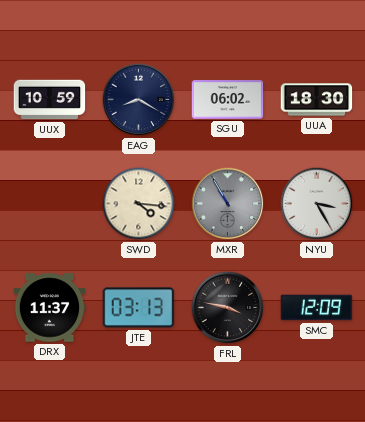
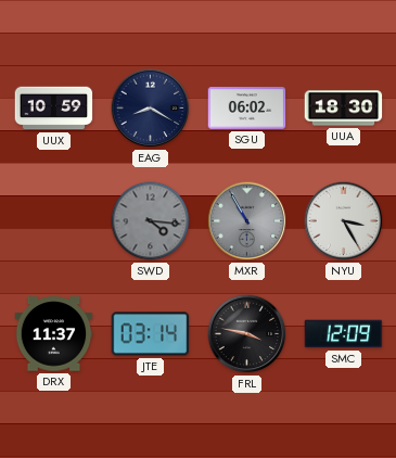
SWD dial: cream -> grey
JTE: 03:13 -> 03:14
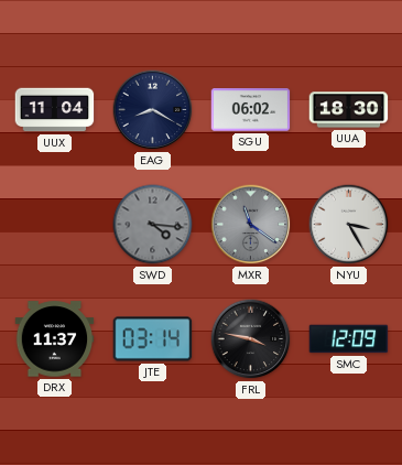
UUX: 10:59 -> 11:04
MXR: 10:55 -> 11:21
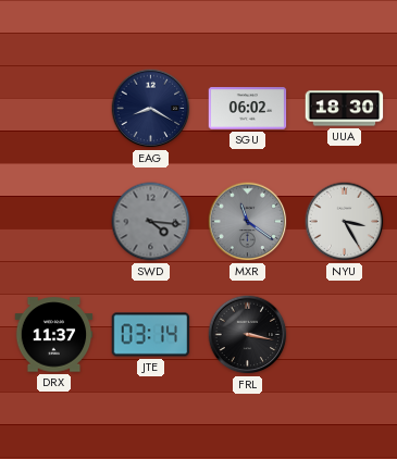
UUX: 11:04 -> none
FRL: 3:47 -> 3:17
SMC: 12:09 -> none
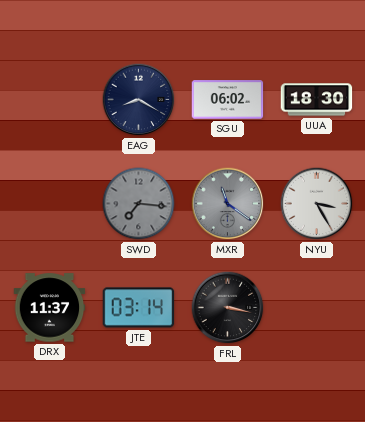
SWD: 4:16 -> 7:16
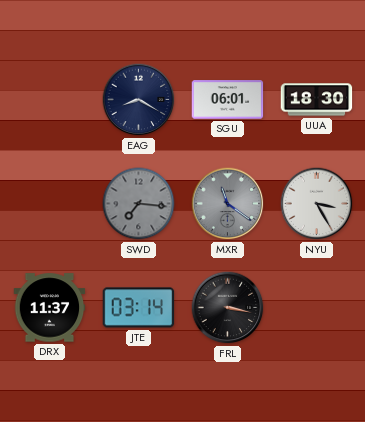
SGU: 06:02 -> 06:01
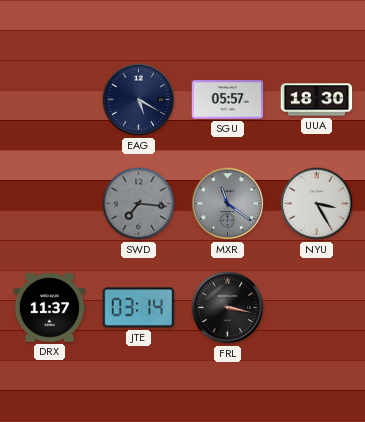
EAG: 8:20 -> 5:20
SGU: 06:01 -> 05:57
